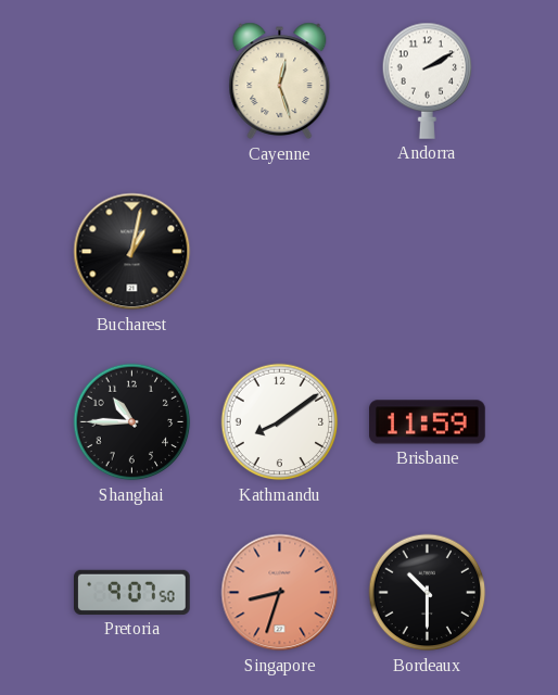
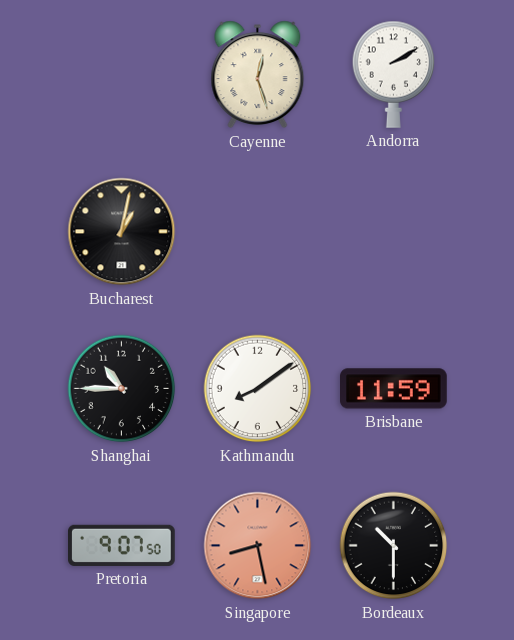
Singapore: 8:33 -> 8:28
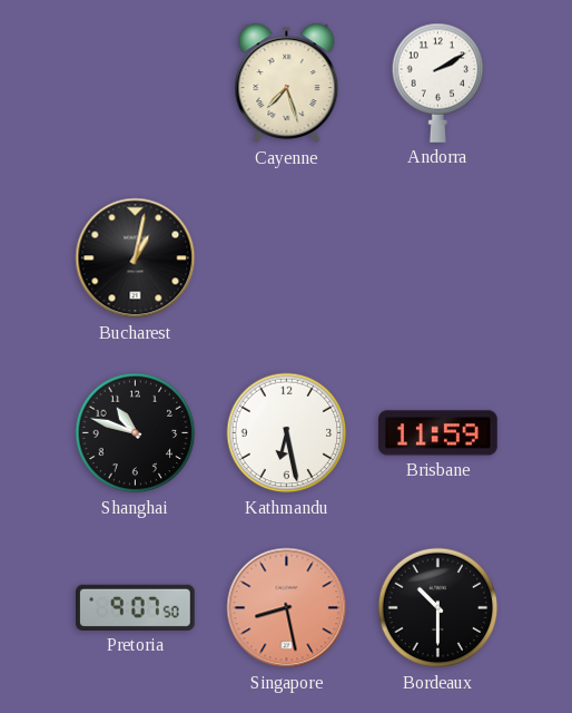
Cayenne: 12:27 -> 7:27
Shanghai: 10:45 -> 10:48
Kathmandu: 8:09 -> 6:28
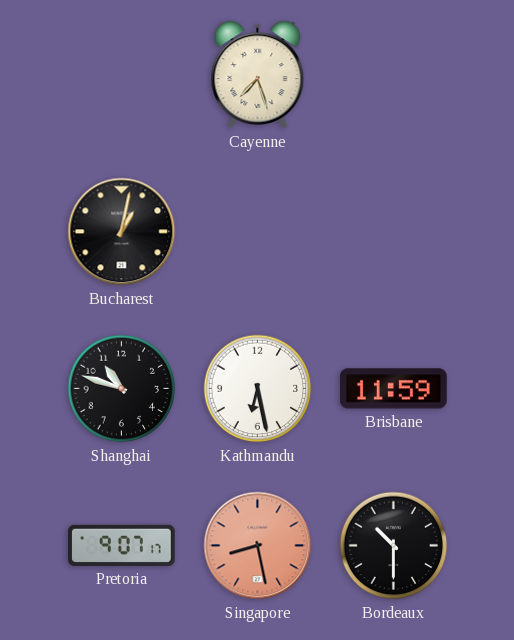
Andorra: 2:10 -> none
Pretoria: 9:07:50 -> 9:07:17
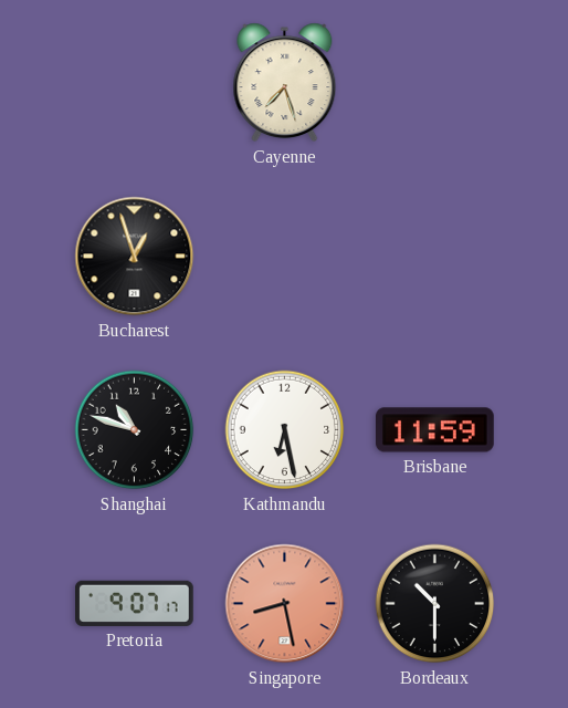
Bucharest: 1:02 -> 12:57
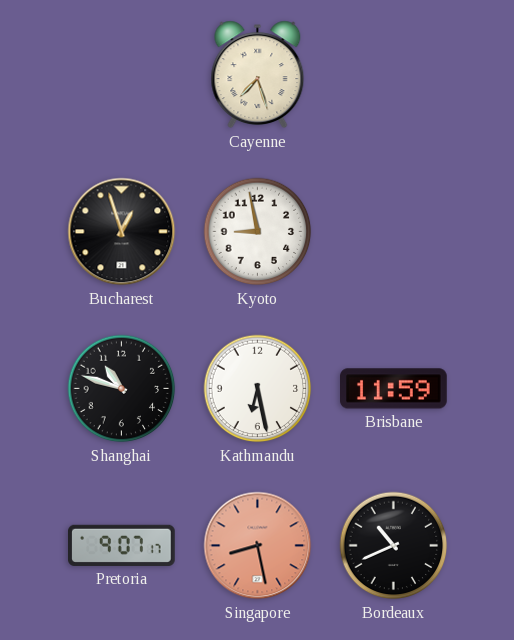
Kyoto: none -> 8:58
Bordeaux: 10:30 -> 10:41
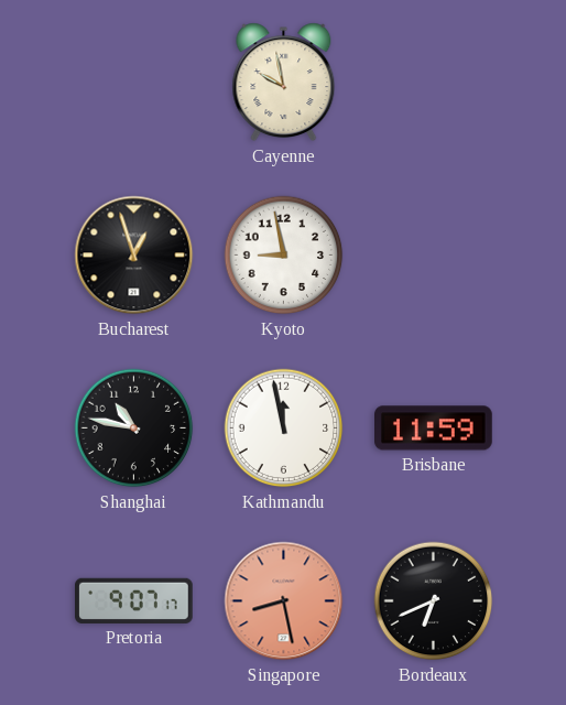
Cayenne: 7:27 -> 9:58
Shanghai: 10:48 -> 10:47
Kathmandu: 6:28 -> 11:58
Bordeaux: 10:41 -> 6:41
